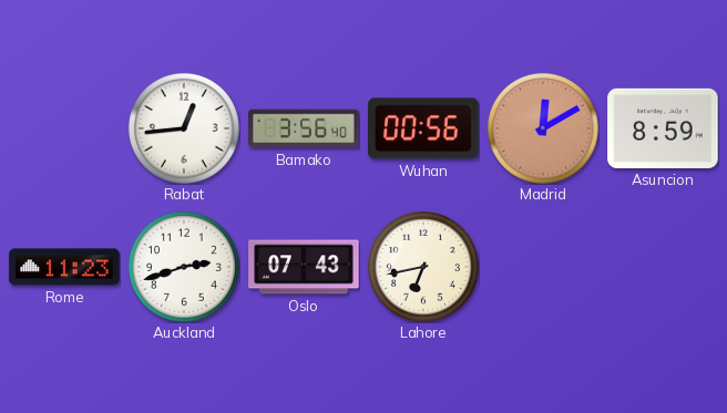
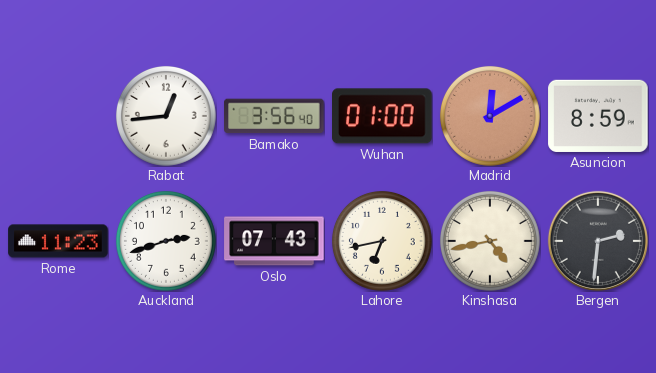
Wuhan: 00:56 -> 01:00
Kinshasa: none -> 4:43
Bergen: none -> 2:31
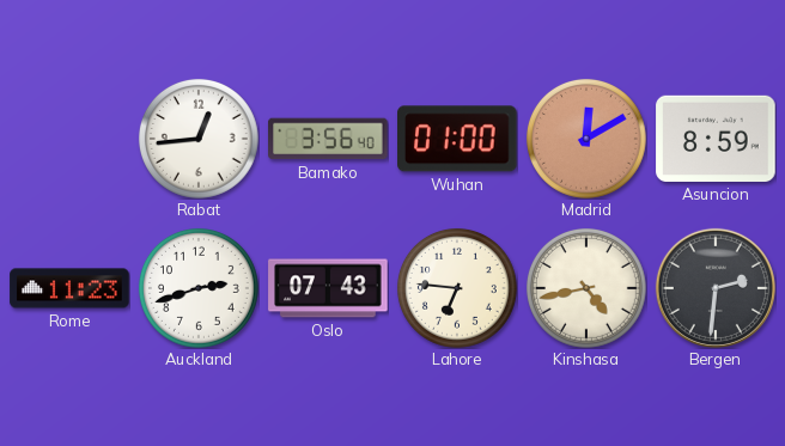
Lahore: 6:43 -> 6:46
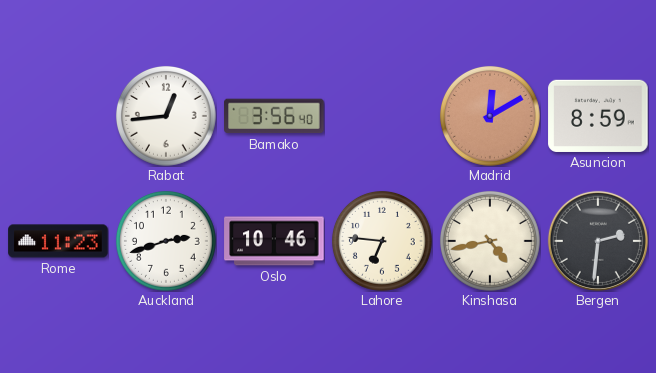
Wuhan: 01:00 -> none
Oslo: 07:43 -> 10:46
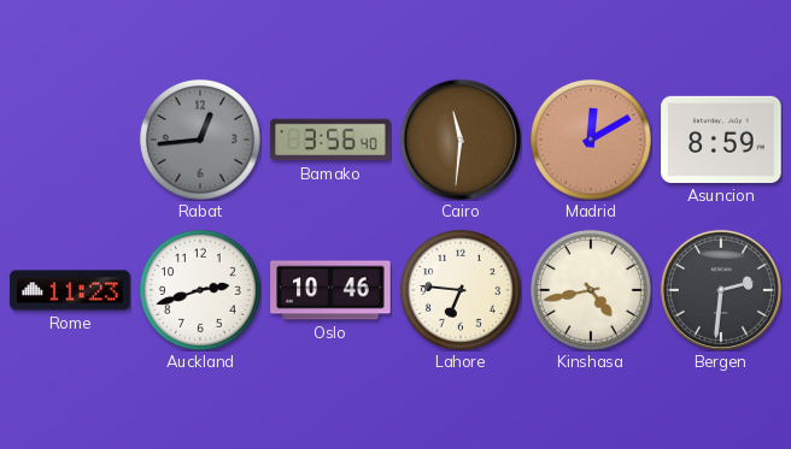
Rabat dial: white -> grey
Cairo: none -> 11:31
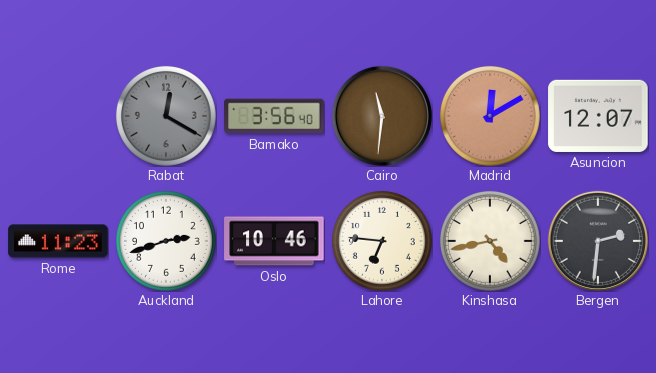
Rabat: 12:44 -> 12:20
Asuncion: 8:59 -> 12:07
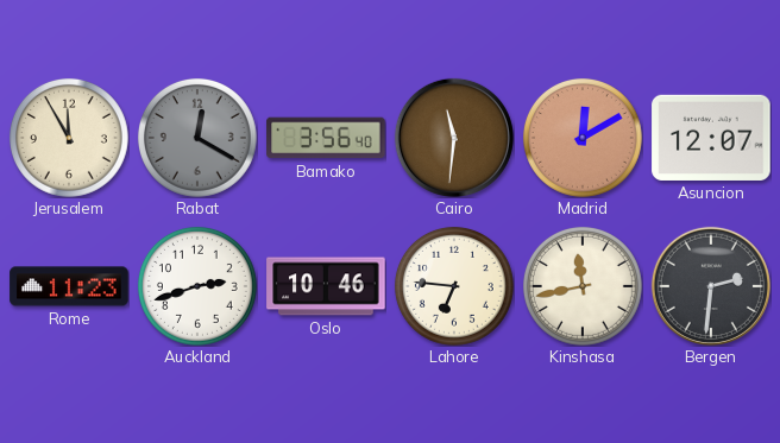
Jerusalem: none -> 11:55
Kinshasa: 4:43 -> 11:43
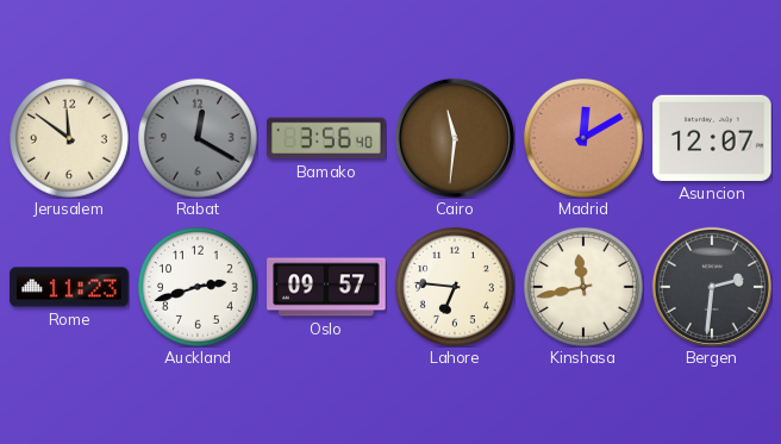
Jerusalem: 11:55 -> 11:51
Oslo: 10:46 -> 09:57
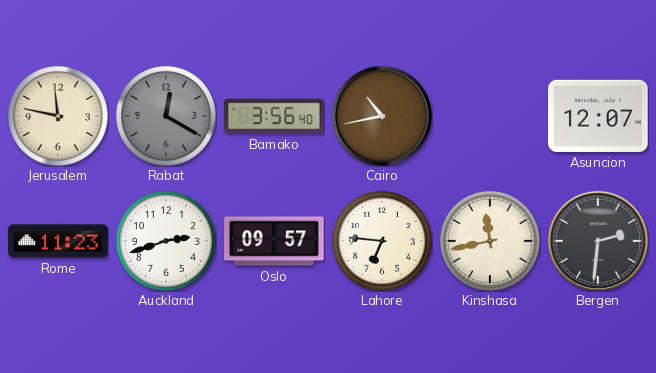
Jerusalem: 11:51 -> 11:47
Cairo: 11:31 -> 10:43
Madrid: 12:10 -> none
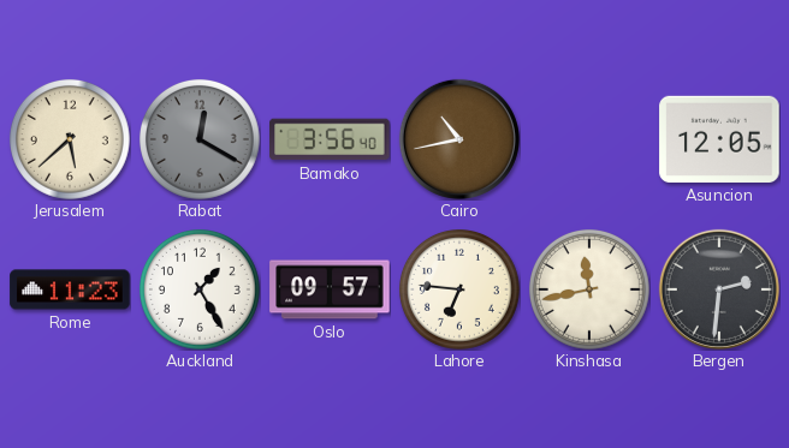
Jerusalem: 11:47 -> 5:38
Asuncion: 12:07 -> 12:05
Auckland: 2:42 -> 1:25
